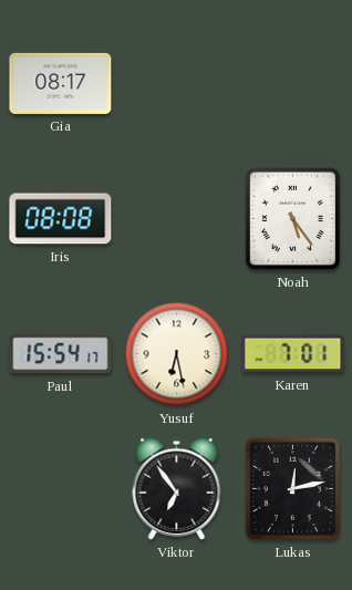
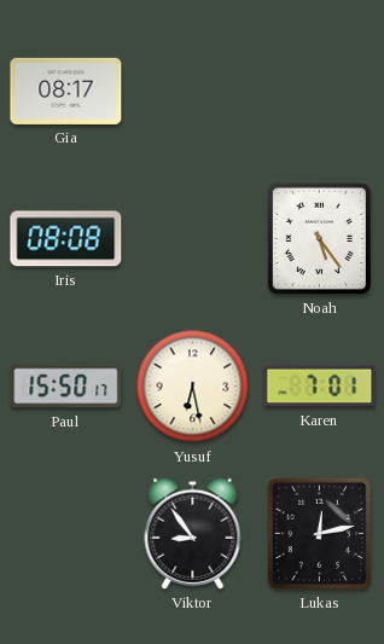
Paul: 15:54 -> 15:50
Viktor: 6:54 -> 8:54
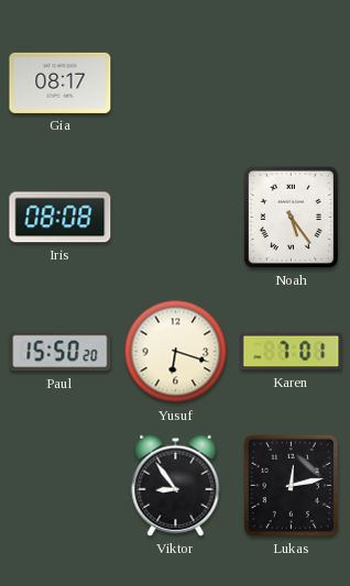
Paul: 15:50:17 -> 15:50:20
Yusuf: 6:28 -> 6:18
